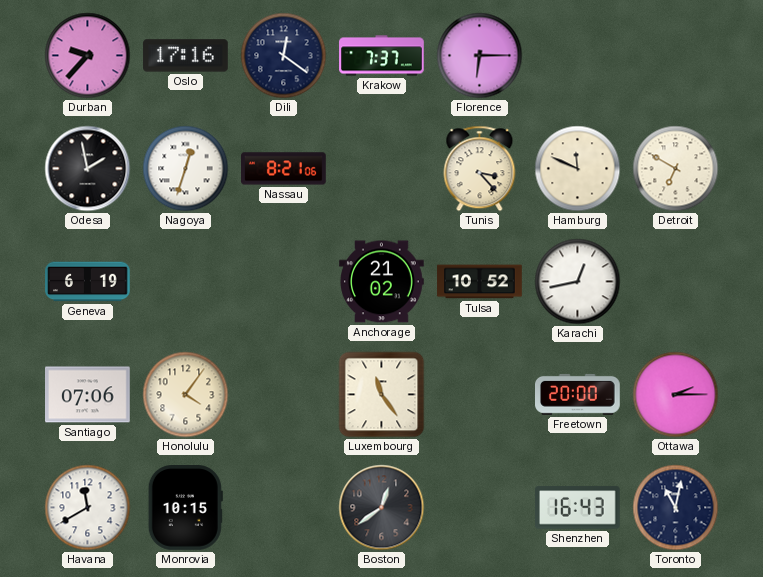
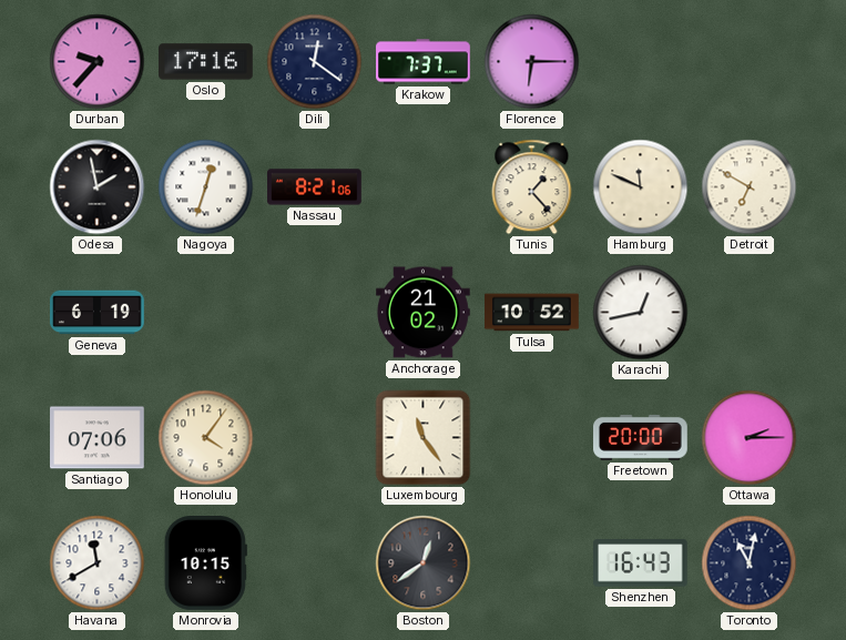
Tunis: 3:23 -> 1:23
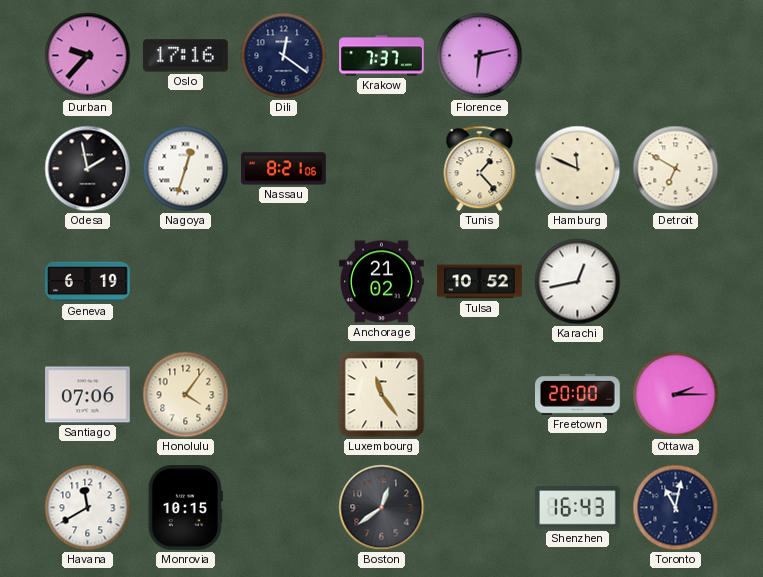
Florence: 6:15 -> 6:13
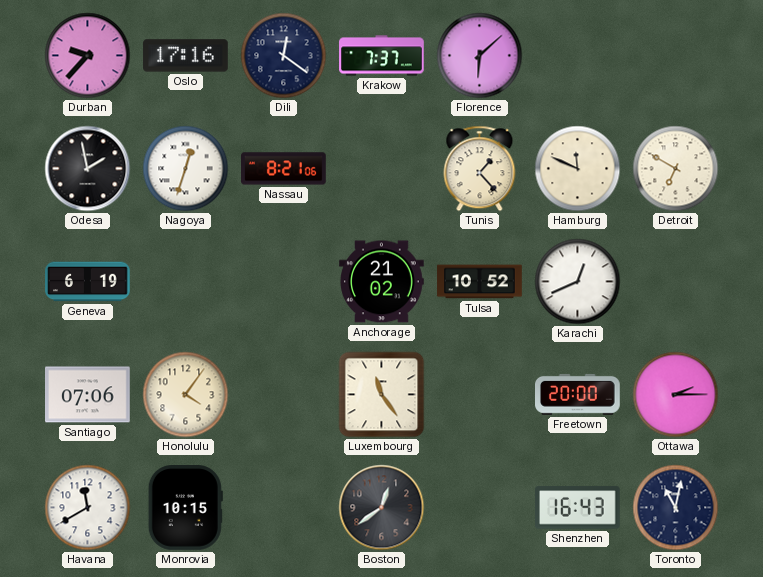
Florence: 6:13 -> 6:08
Karachi: 12:43 -> 12:41
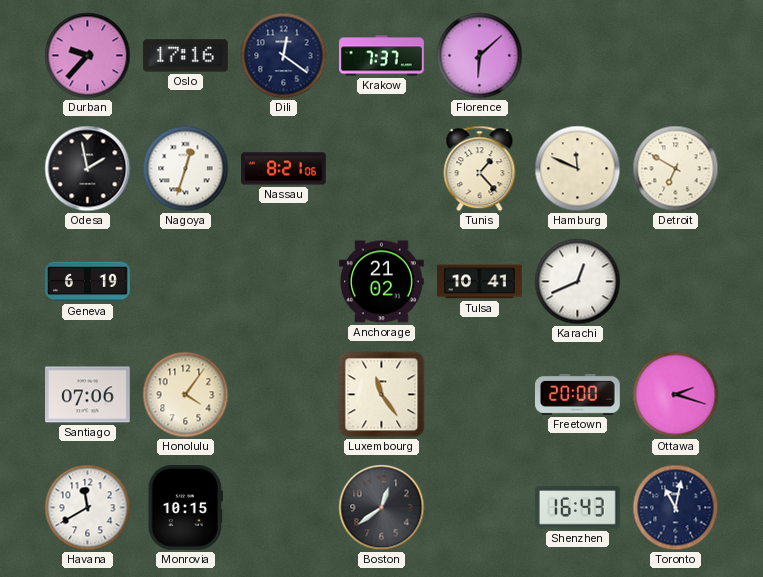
Tulsa: 10:52 -> 10:41
Ottawa: 2:15 -> 2:18
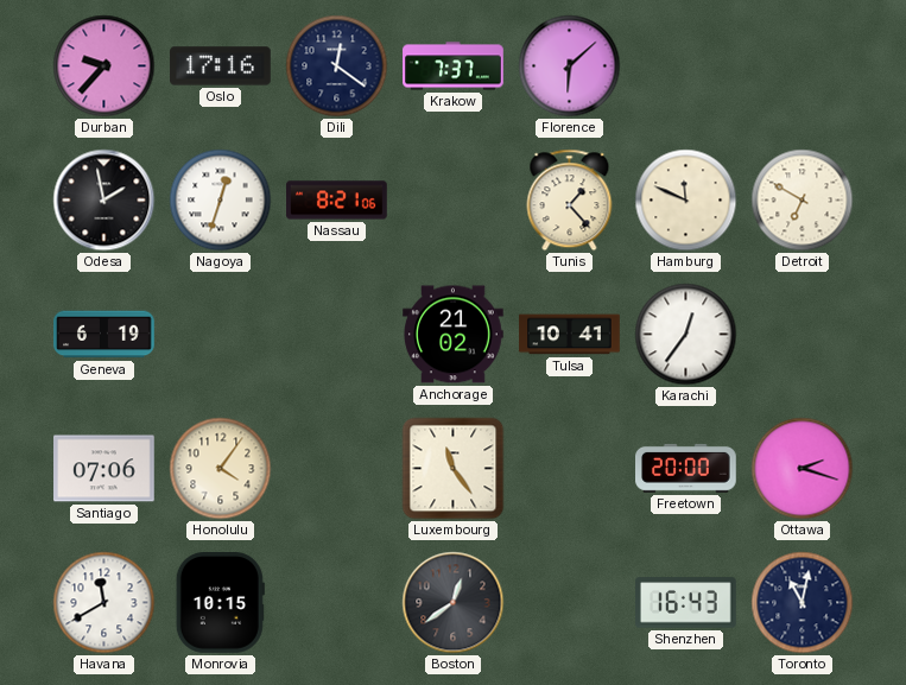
Karachi: 12:41 -> 12:36
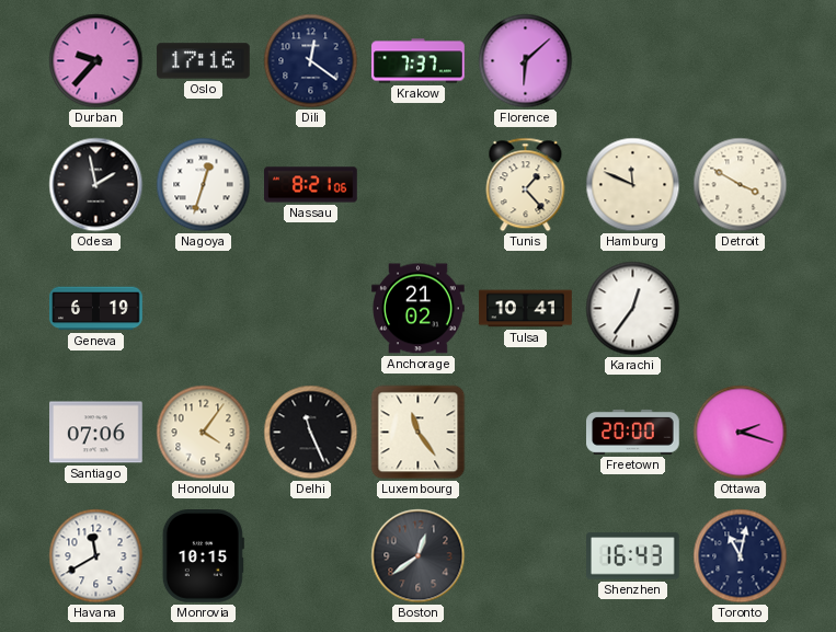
Detroit: 6:50 -> 3:50
Delhi: none -> 11:26
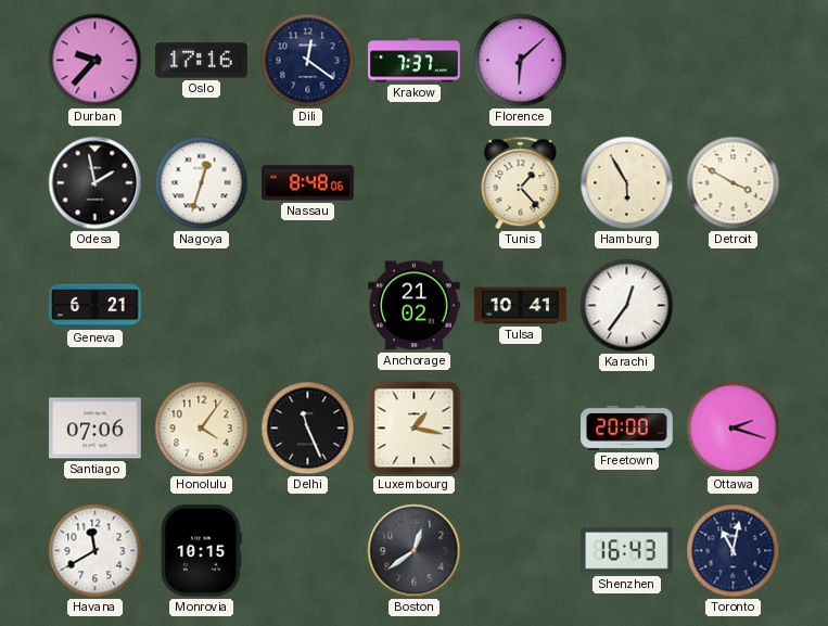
Nassau: 8:21 -> 8:48
Hamburg: 11:49 -> 5:55
Geneva: 6:19 -> 6:21
Luxembourg: 11:24 -> 1:17
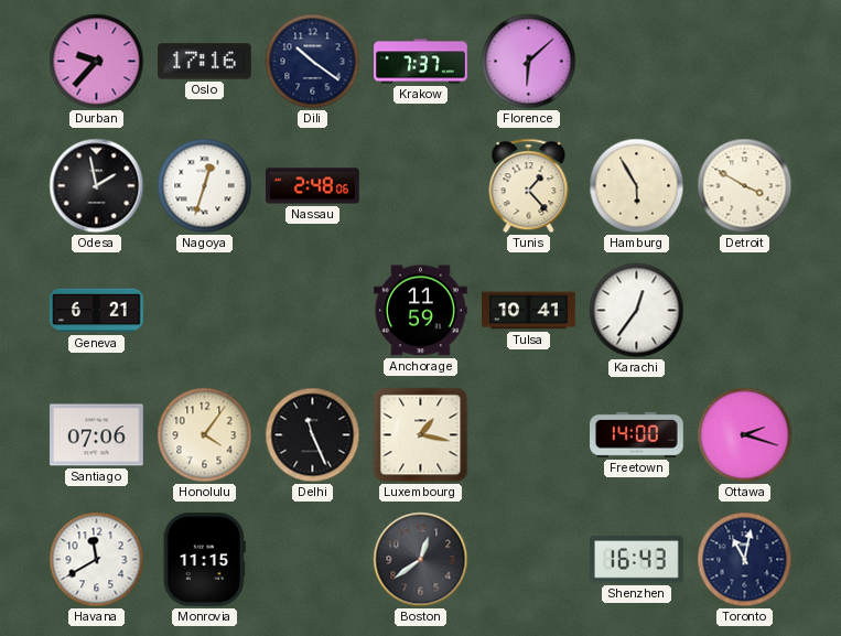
Dili: 12:21 -> 10:21
Nassau: 8:48 -> 2:48
Anchorage: 21:02 -> 11:59
Freetown: 20:00 -> 14:00
Monrovia: 10:15 -> 11:15
